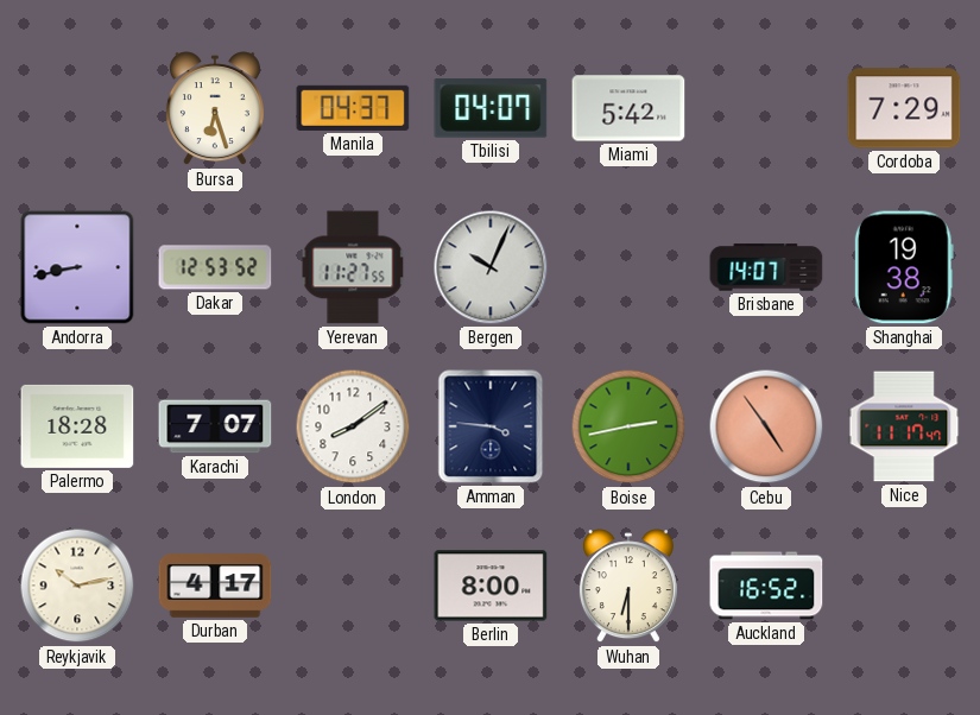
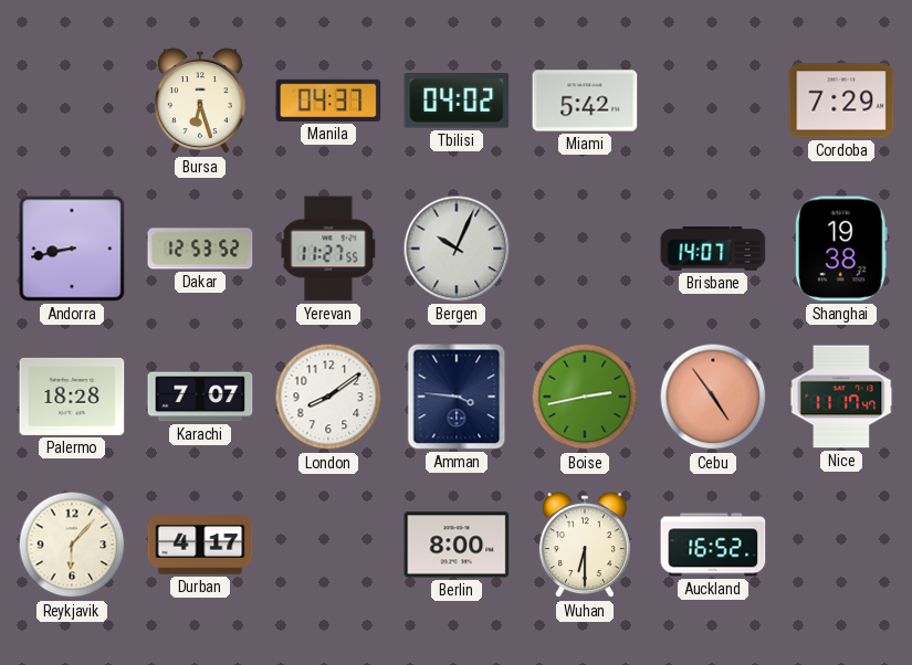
Tbilisi: 04:07 -> 04:02
Reykjavik: 10:13 -> 6:07
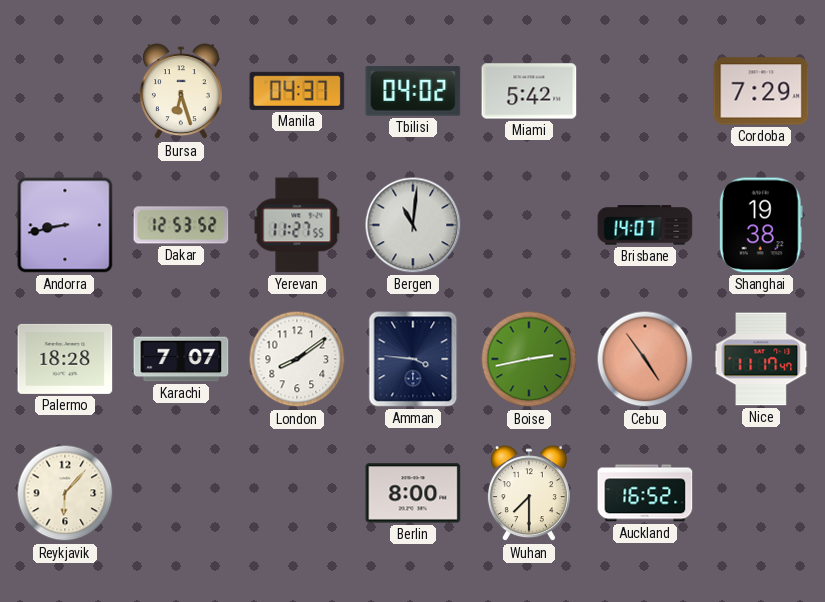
Bergen: 10:04 -> 11:01
Durban: 4:17 -> none
Wuhan: 6:30 -> 7:30
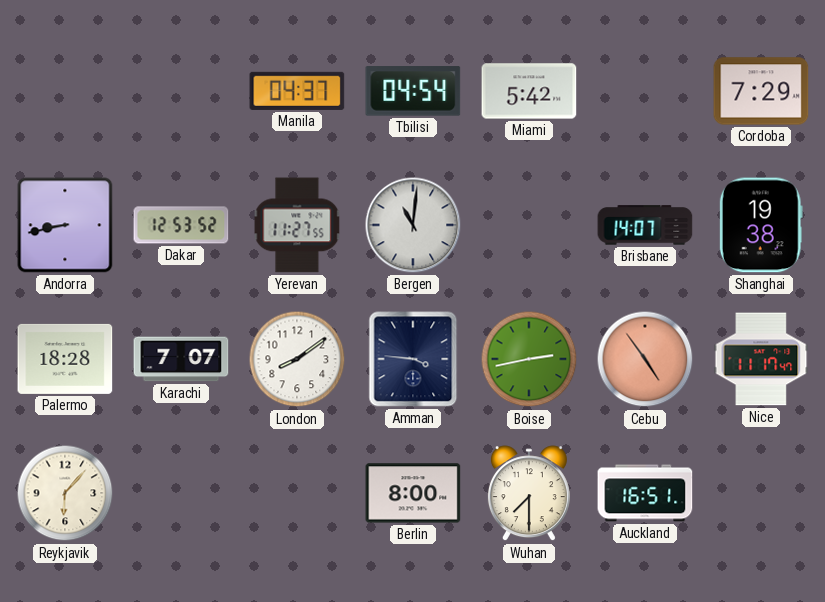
Bursa: 6:27 -> none
Tbilisi: 04:02 -> 04:54
Auckland: 16:52 -> 16:51
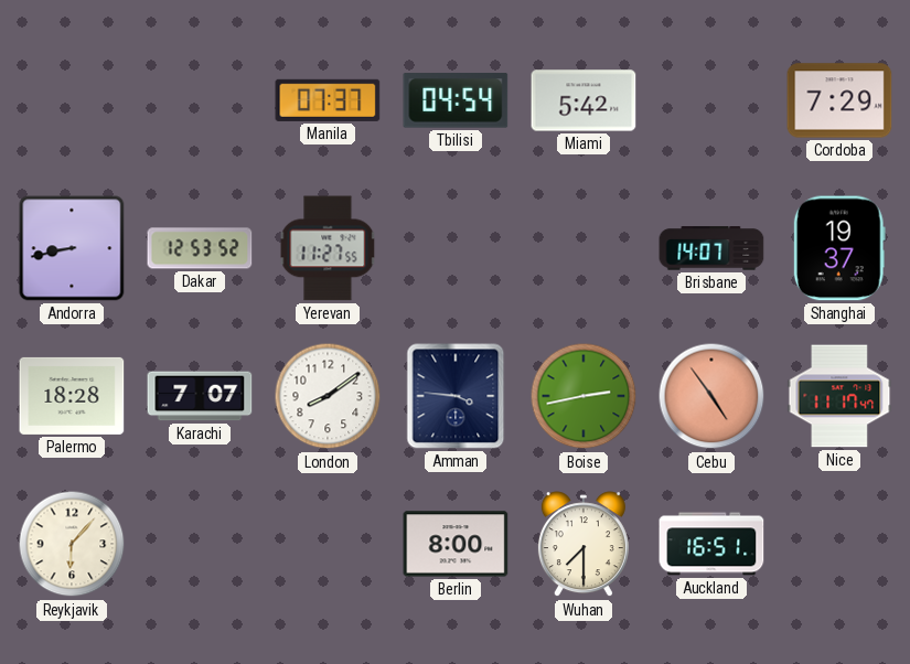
Manila: 04:37 -> 07:37
Bergen: 11:01 -> none
Shanghai: 19:38 -> 19:37
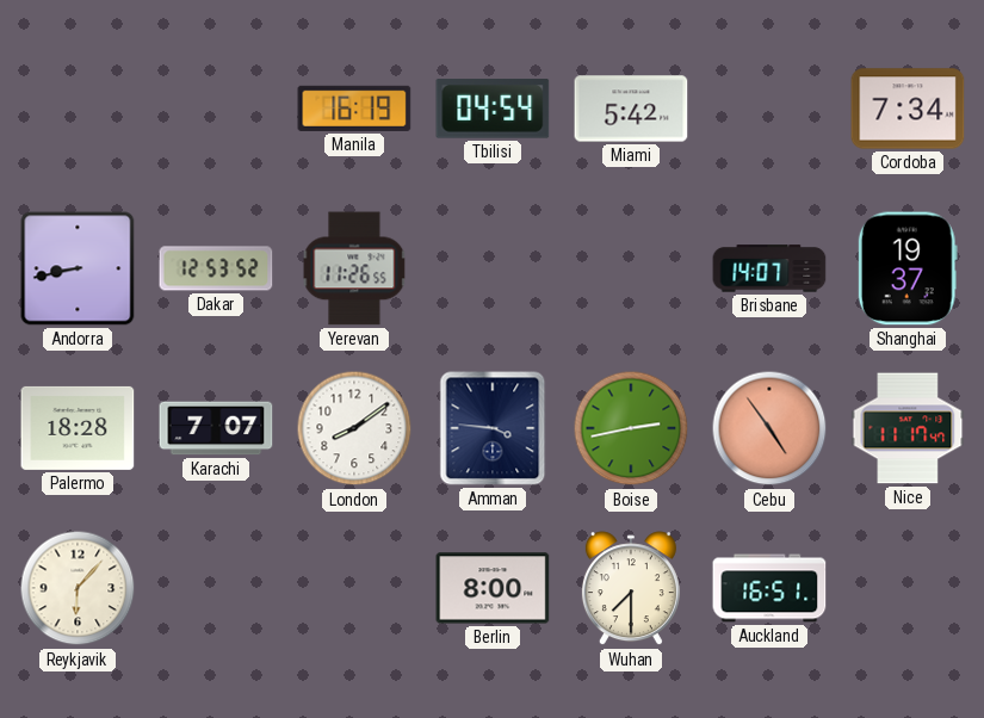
Manila: 07:37 -> 16:19
Cordoba: 7:29 -> 7:34
Yerevan: 11:27 -> 11:26
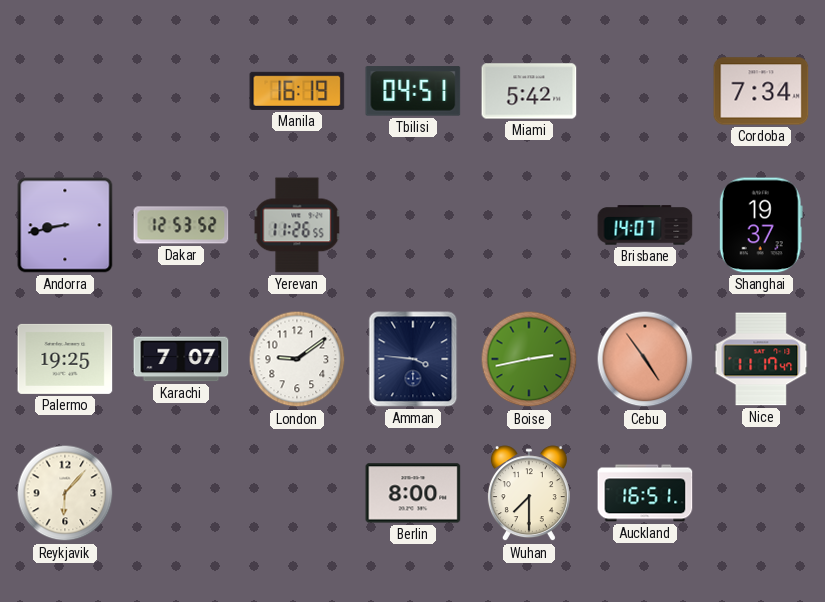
Tbilisi: 04:54 -> 04:51
Palermo: 18:28 -> 19:25
London: 8:09 -> 9:09
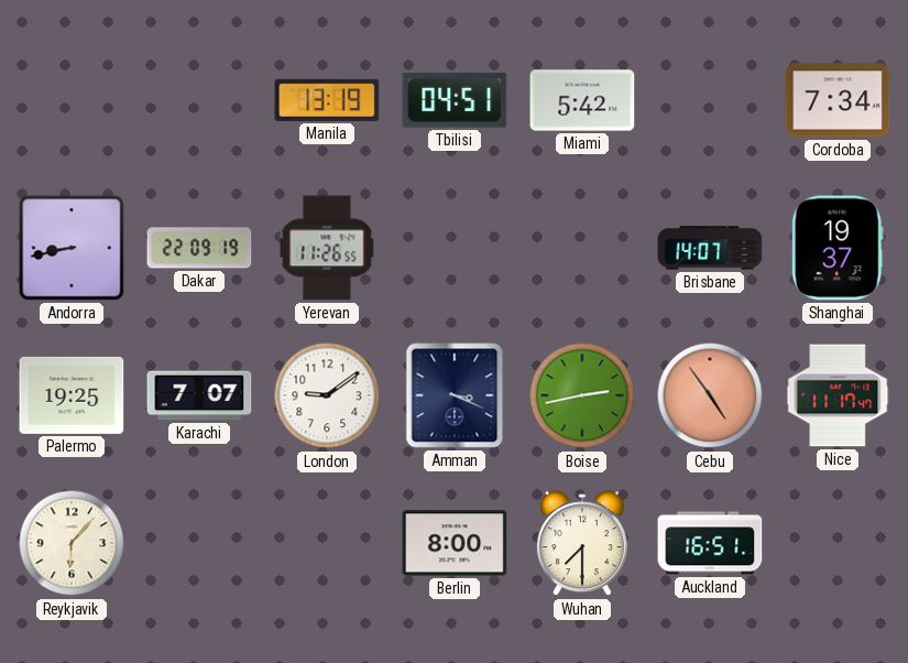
Manila: 16:19 -> 13:19
Dakar: 12:53 -> 22:09
Amman: 3:46 -> 3:19
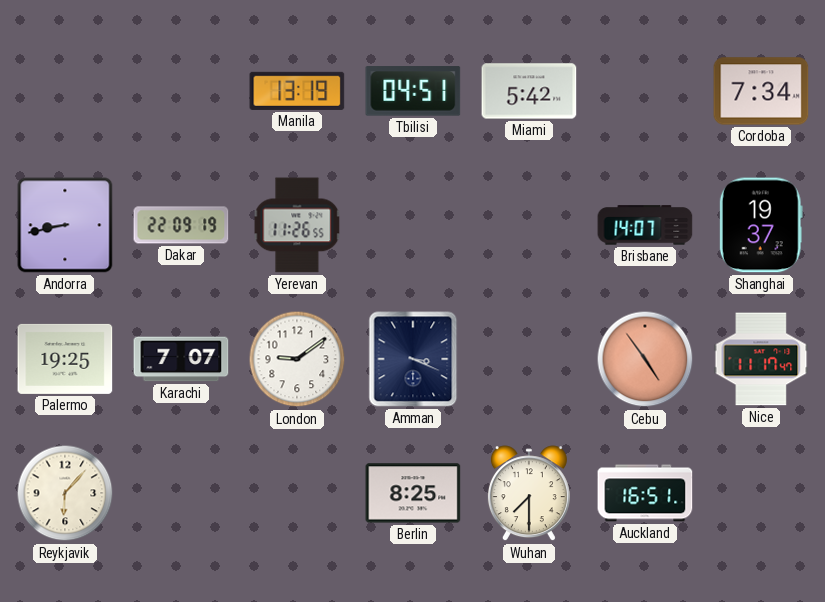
Boise: 2:43 -> none
Berlin: 8:00 -> 8:25
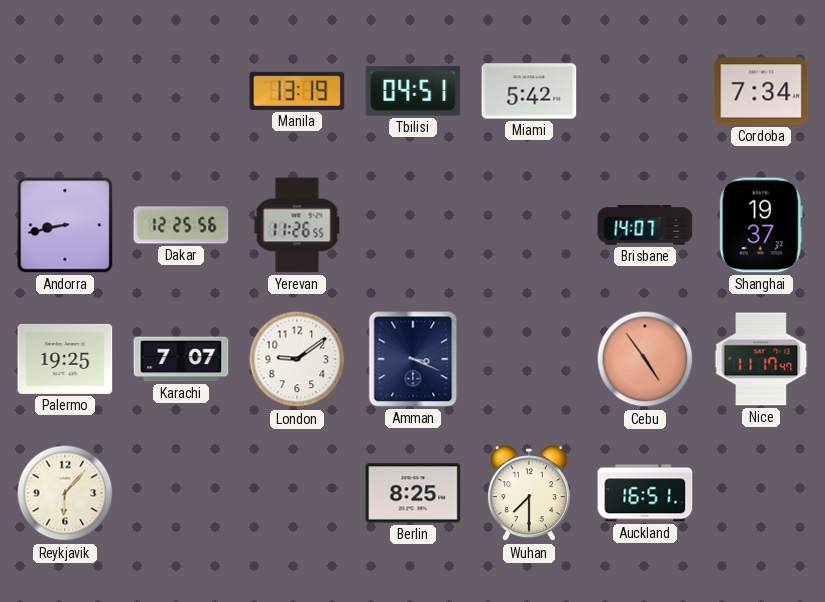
Dakar: 22:09 -> 12:25
